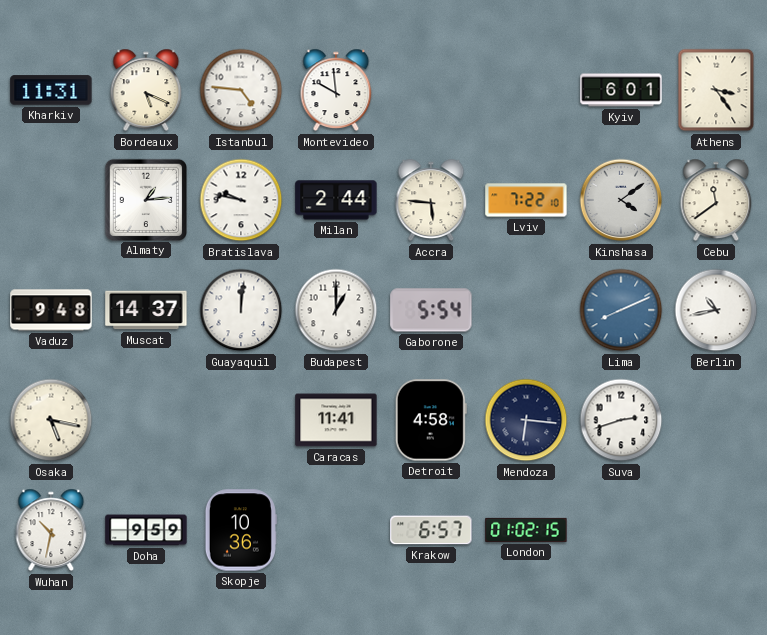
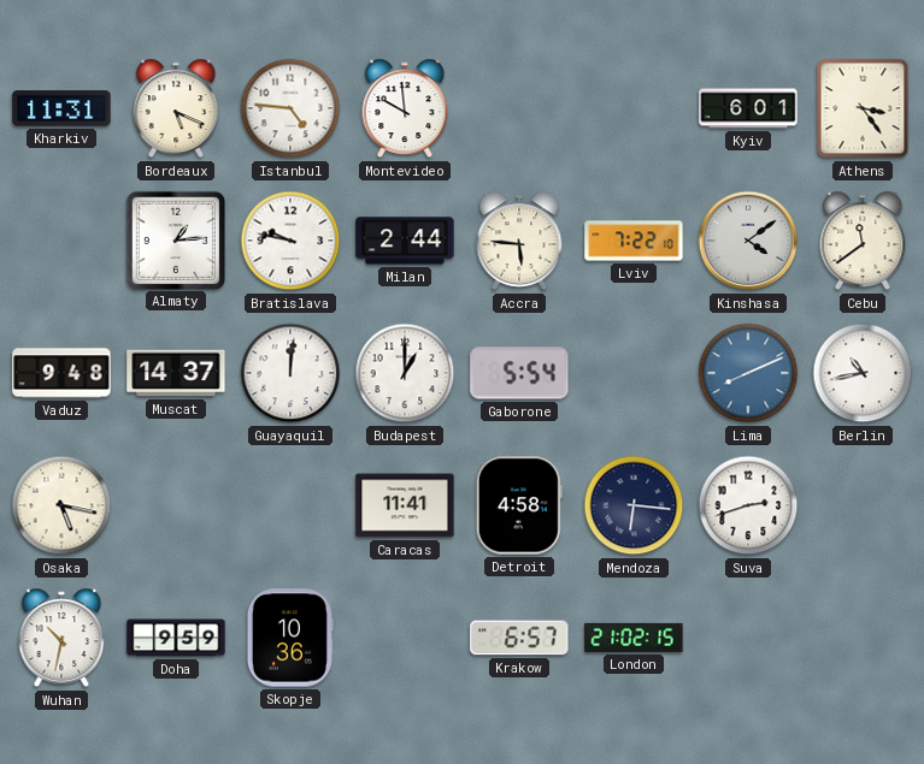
London: 01:02 -> 21:02
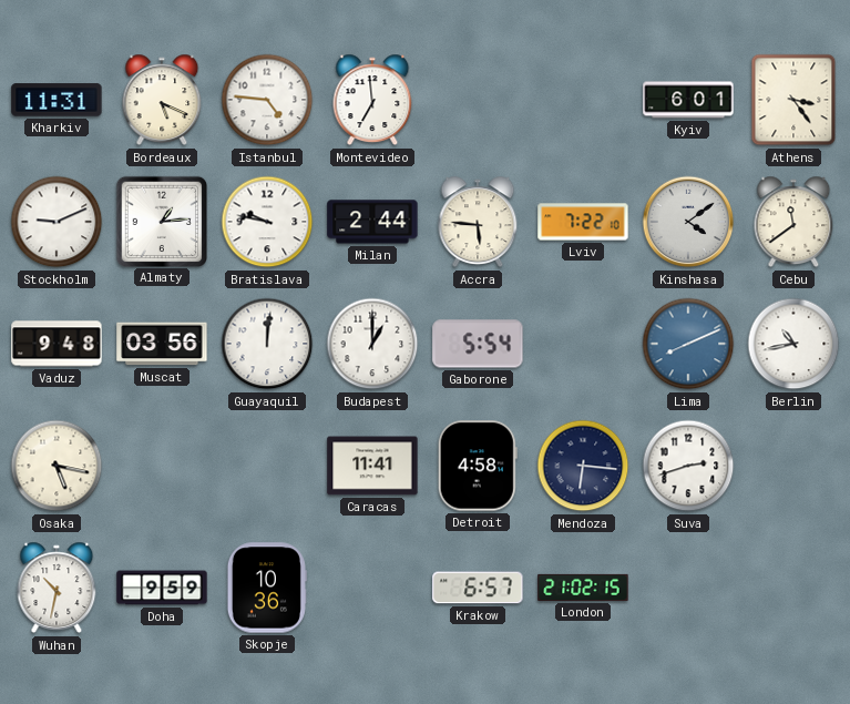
Montevideo: 9:59 -> 6:59
Stockholm: none -> 9:11
Muscat: 14:37 -> 03:56
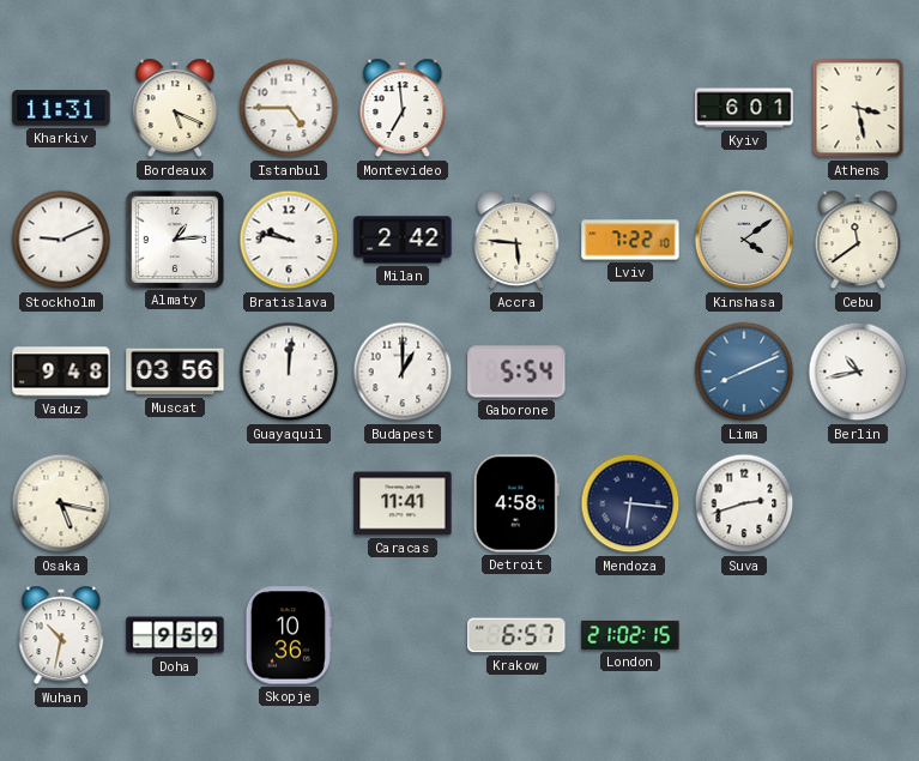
Istanbul: 4:46 -> 4:45
Athens: 3:24 -> 3:28
Milan: 2:44 -> 2:42
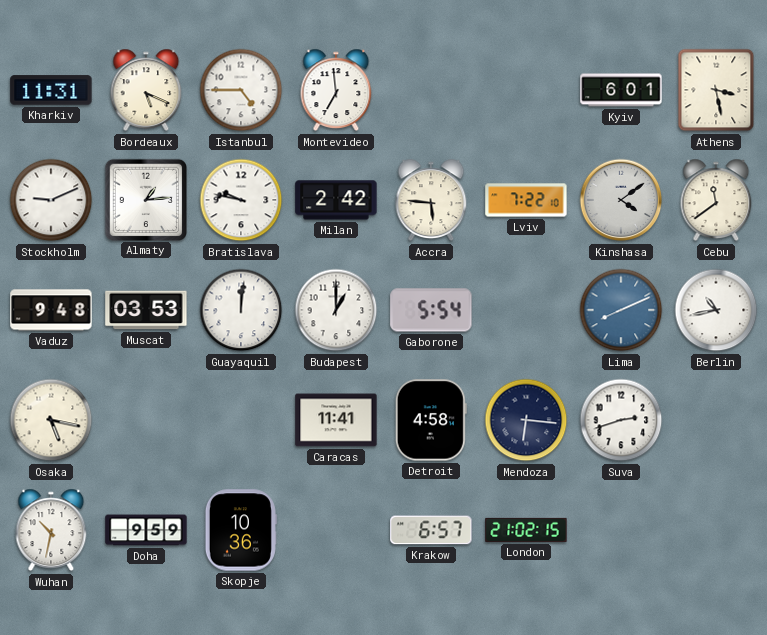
Muscat: 03:56 -> 03:53
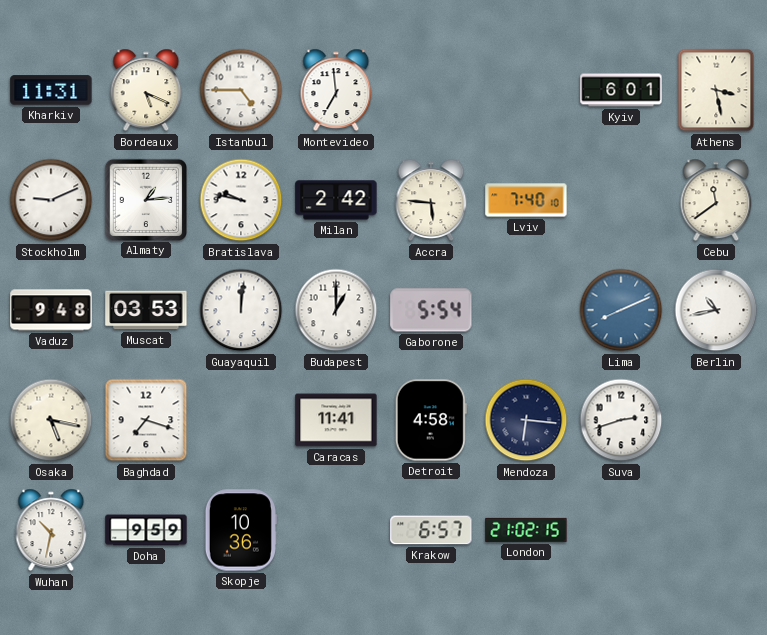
Lviv: 7:22 -> 7:40
Kinshasa: 4:09 -> none
Baghdad: none -> 7:18
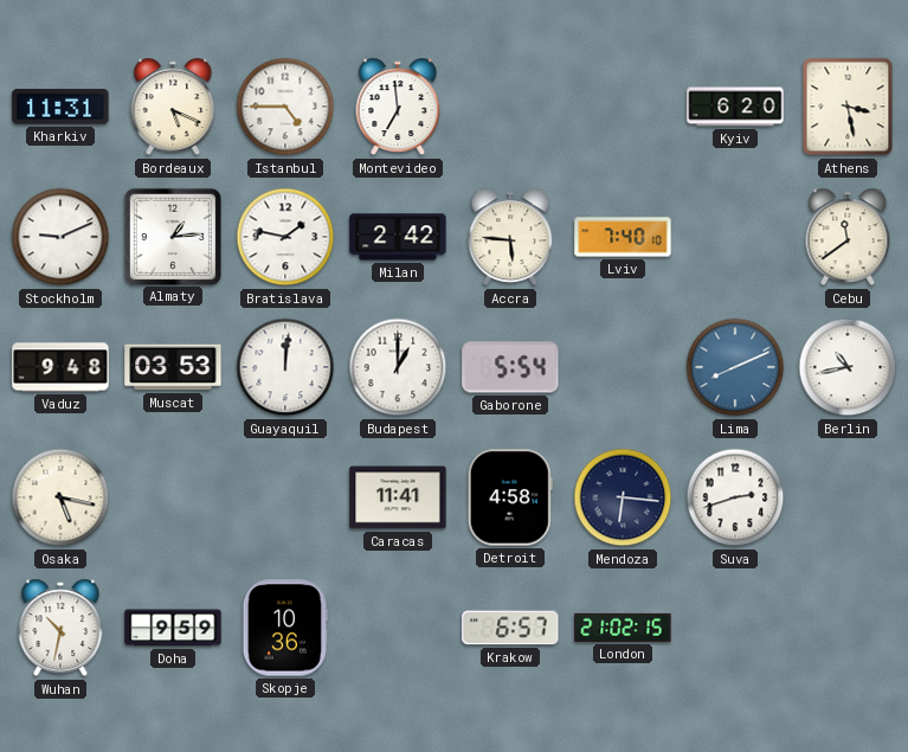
Kyiv: 6:01 -> 6:20
Bratislava: 9:47 -> 1:47
Baghdad: 7:18 -> none
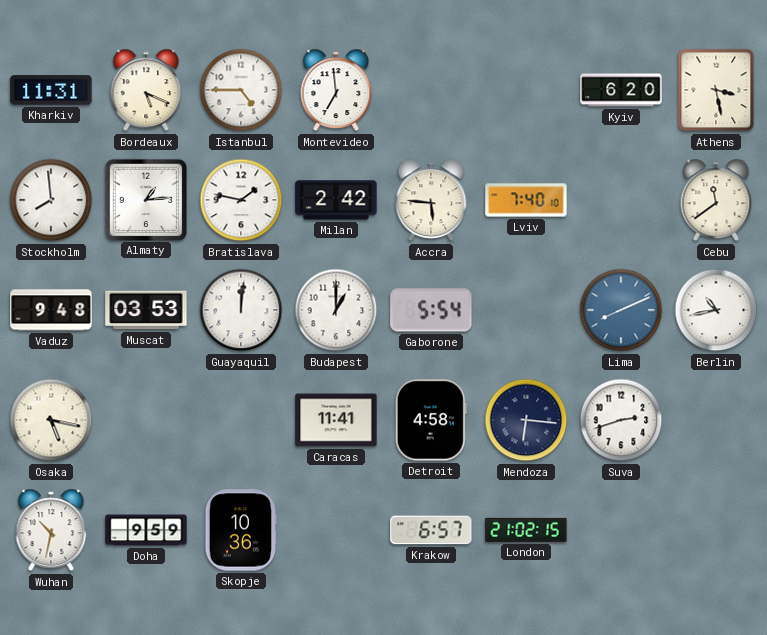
Stockholm: 9:11 -> 7:59
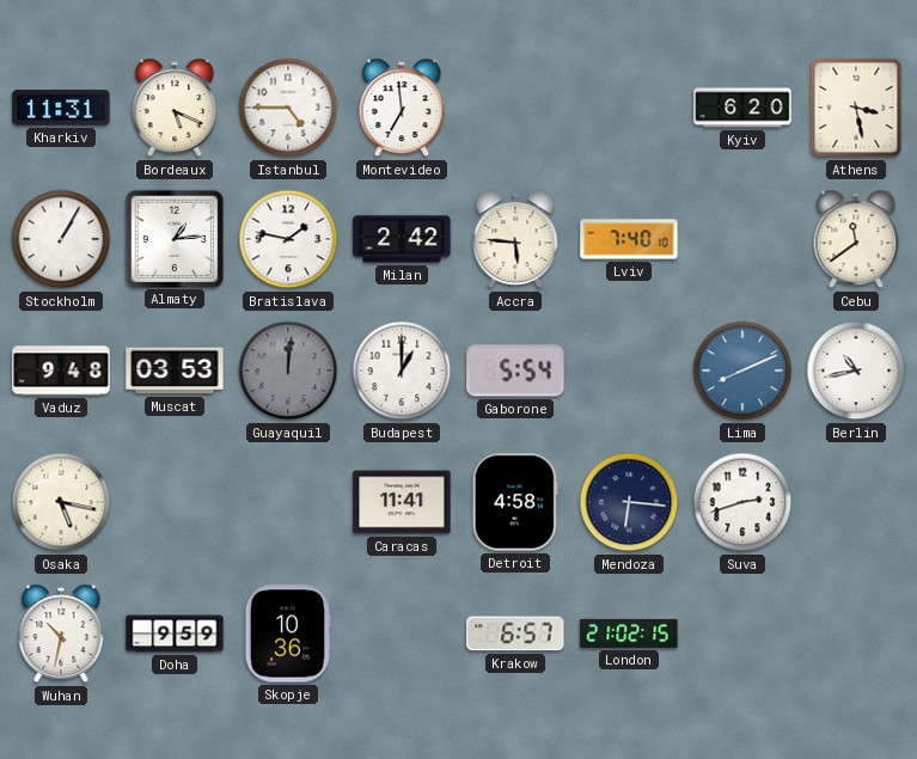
Stockholm: 7:59 -> 1:05
Guayaquil dial: white -> grey
